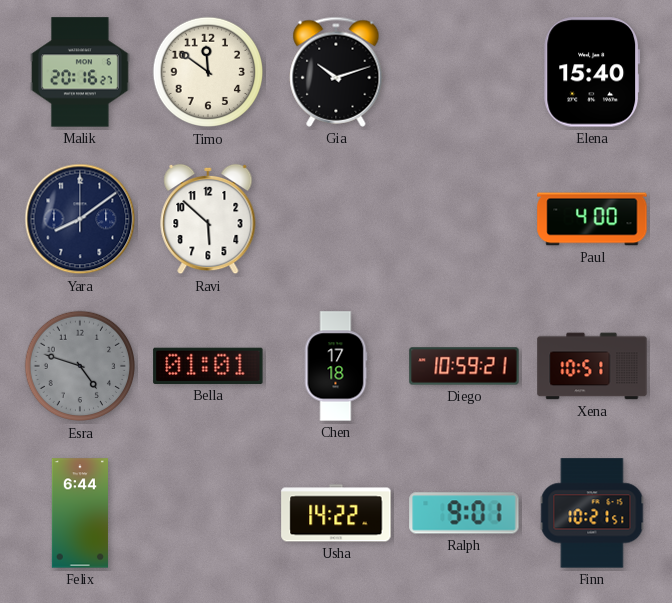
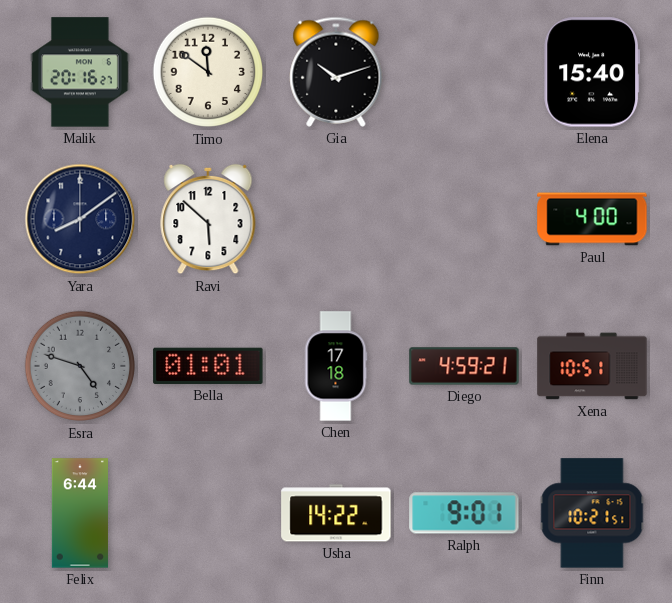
Diego: 10:59 -> 4:59
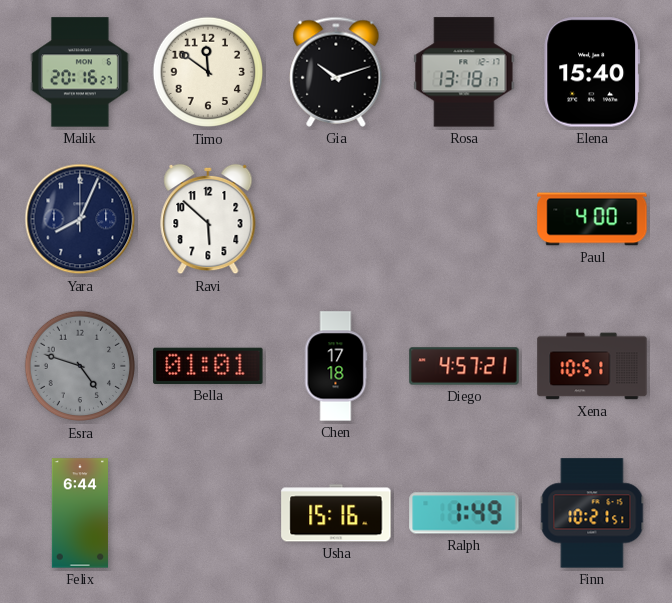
Rosa: none -> 13:18
Yara: 8:09 -> 8:04
Diego: 4:59 -> 4:57
Usha: 14:22 -> 15:16
Ralph: 9:01 -> 1:49
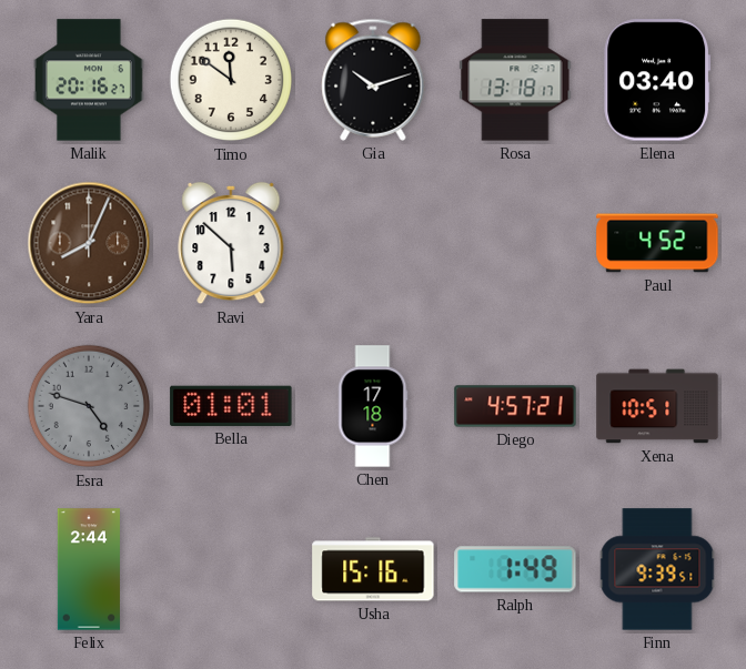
Elena: 15:40 -> 03:40
Yara dial: navy -> brown
Paul: 4:00 -> 4:52
Felix: 6:44 -> 2:44
Finn: 10:21 -> 9:39
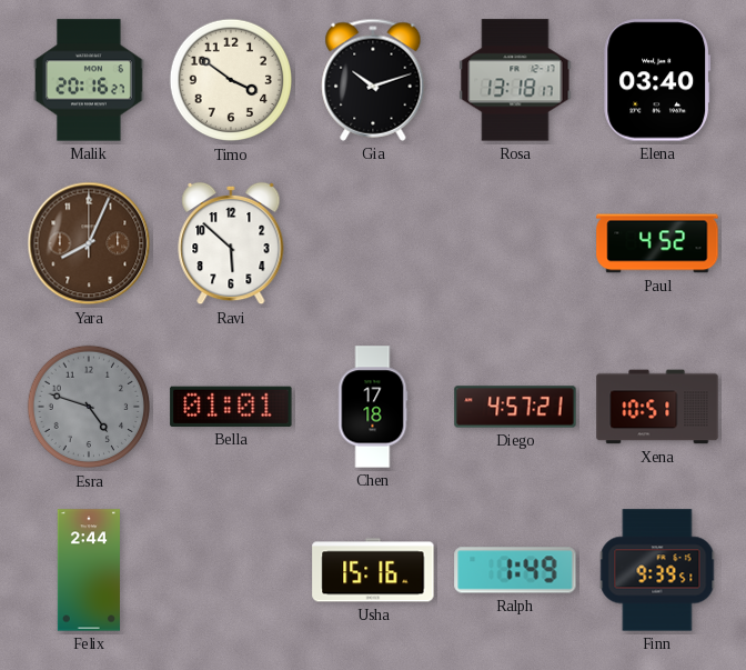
Timo: 11:51 -> 3:51
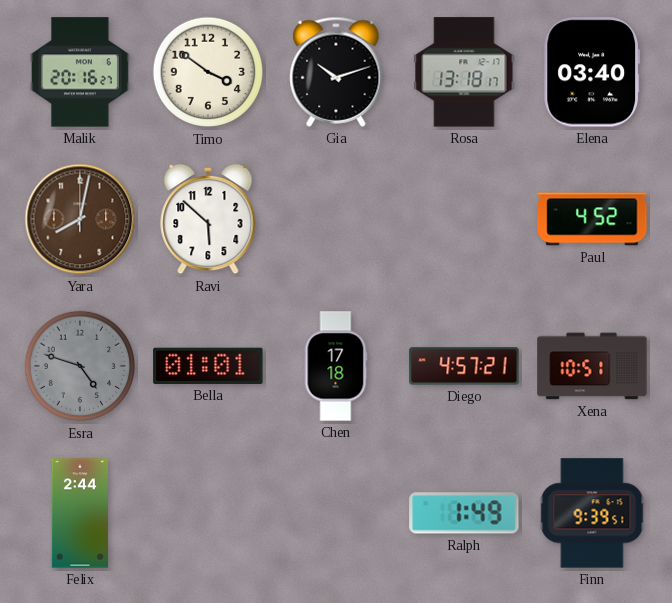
Yara: 8:04 -> 8:02
Usha: 15:16 -> none
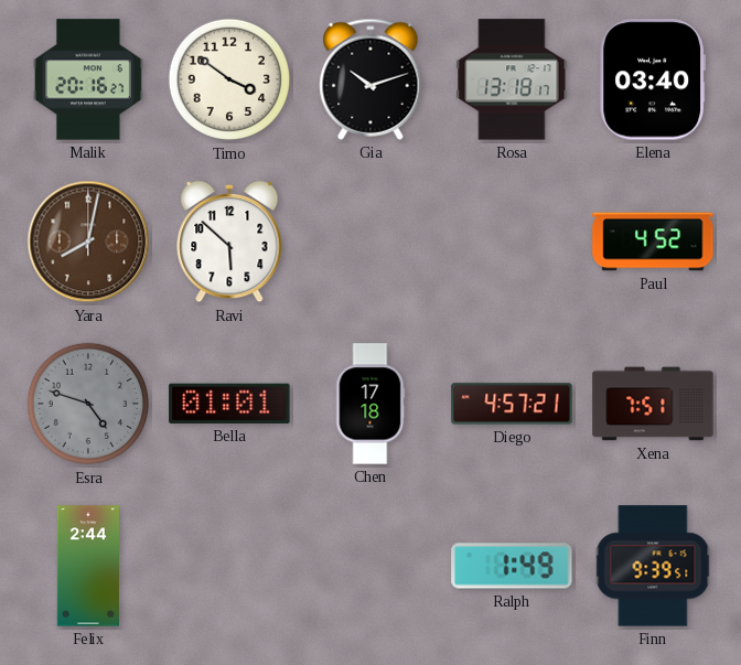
Xena: 10:51 -> 7:51
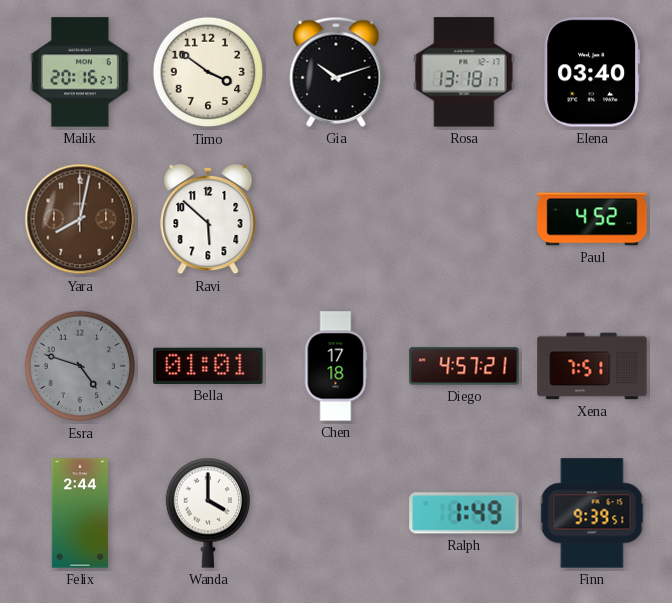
Wanda: none -> 4:00
